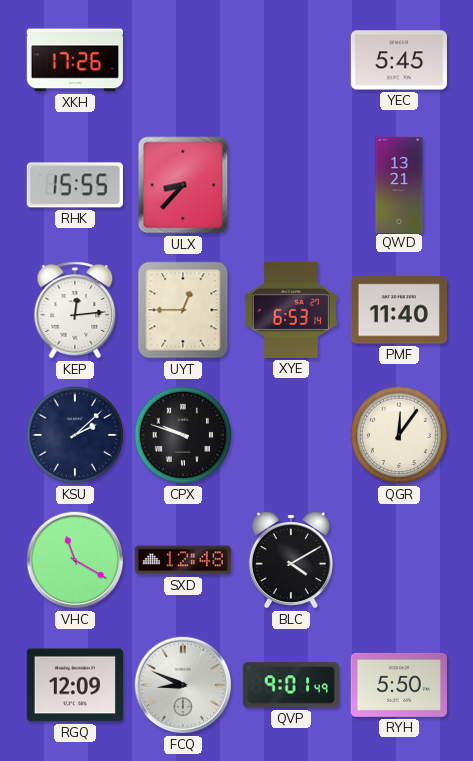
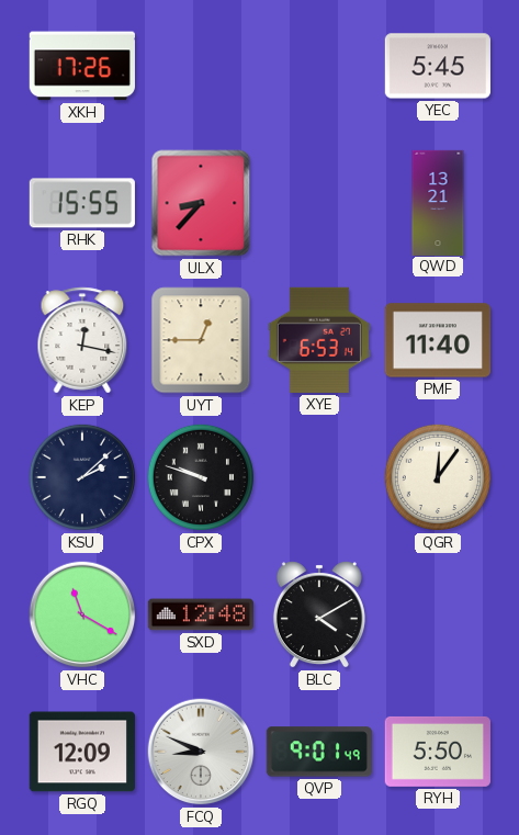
KEP: 12:14 -> 12:17
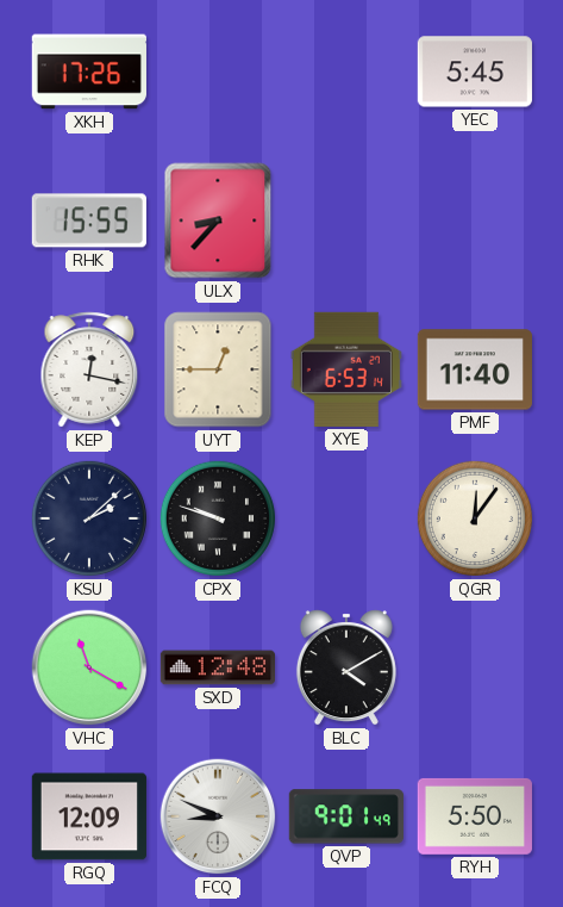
QWD: 13:21 -> none
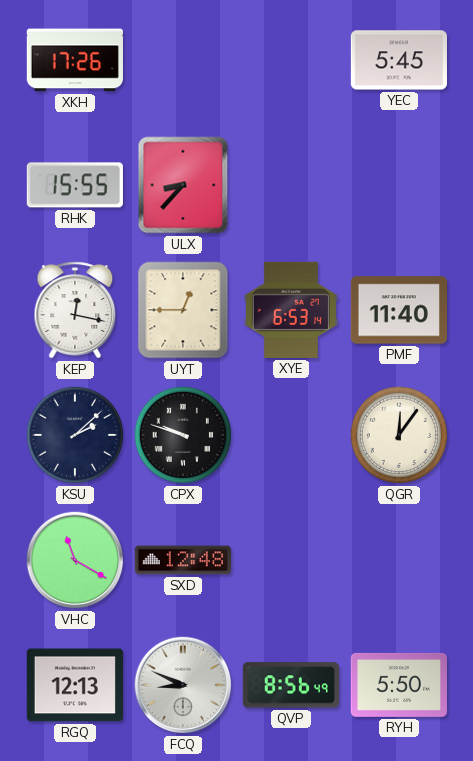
BLC: 4:10 -> none
RGQ: 12:09 -> 12:13
QVP: 9:01 -> 8:56
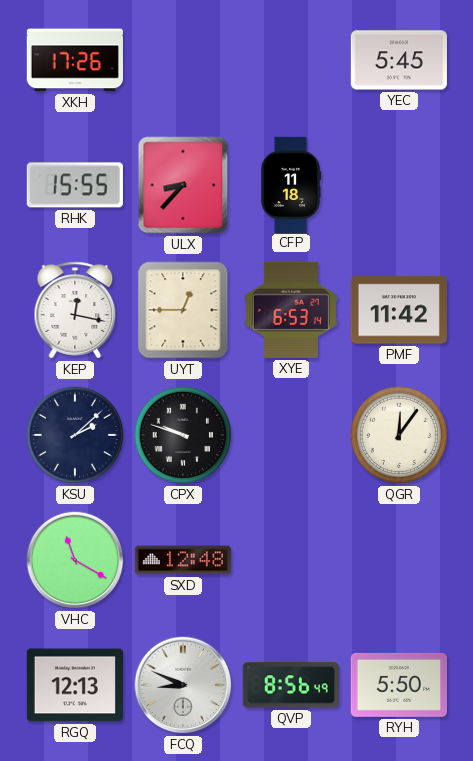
CFP: none -> 11:18
PMF: 11:40 -> 11:42
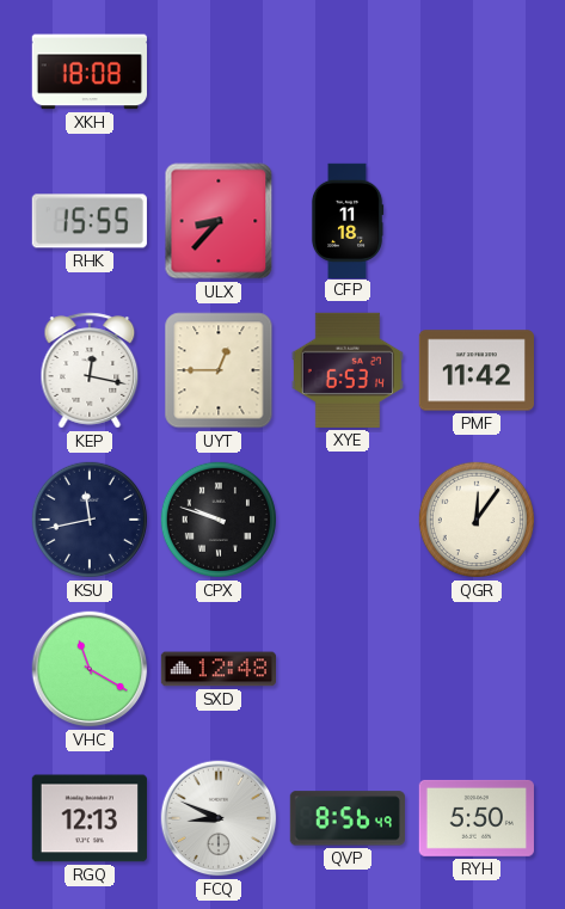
XKH: 17:26 -> 18:08
YEC: 5:45 -> none
KSU: 2:08 -> 11:43
